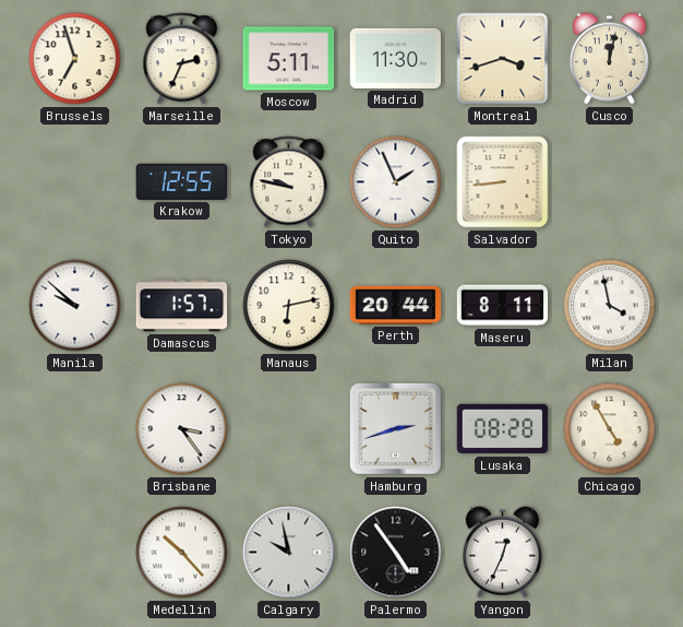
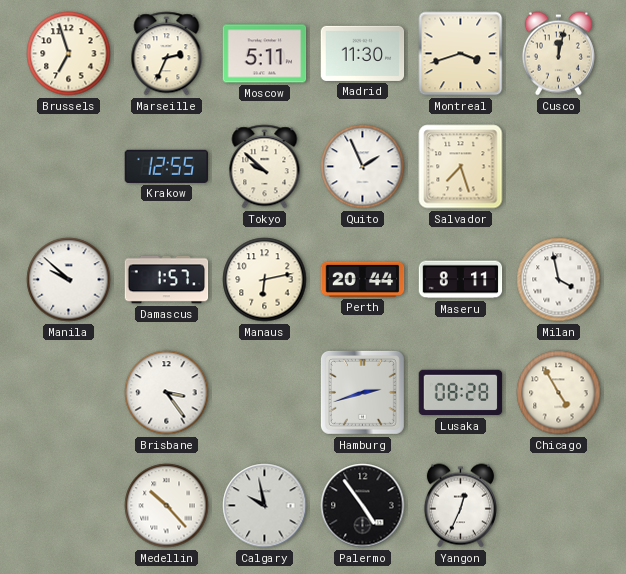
Tokyo: 9:47 -> 9:52
Salvador: 8:44 -> 7:27
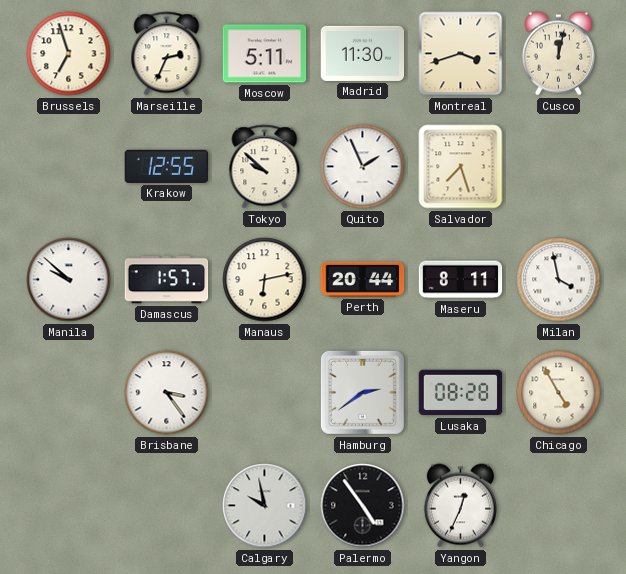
Hamburg: 2:42 -> 2:39
Medellin: 10:23 -> none
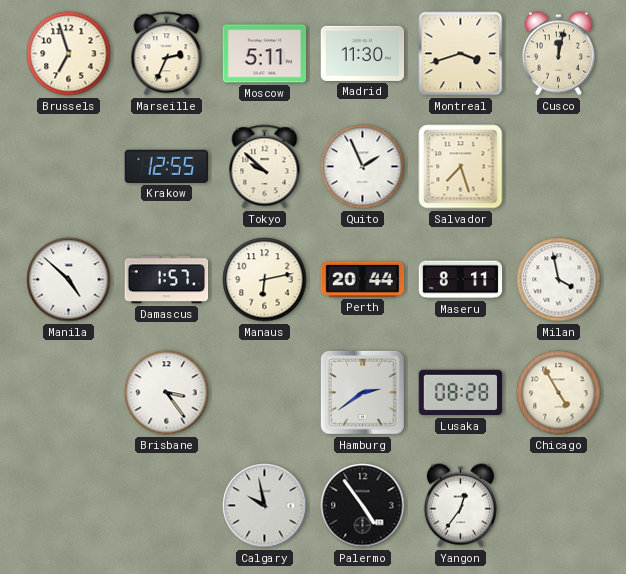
Manila: 9:52 -> 4:52
Yangon: 12:34 -> 12:36
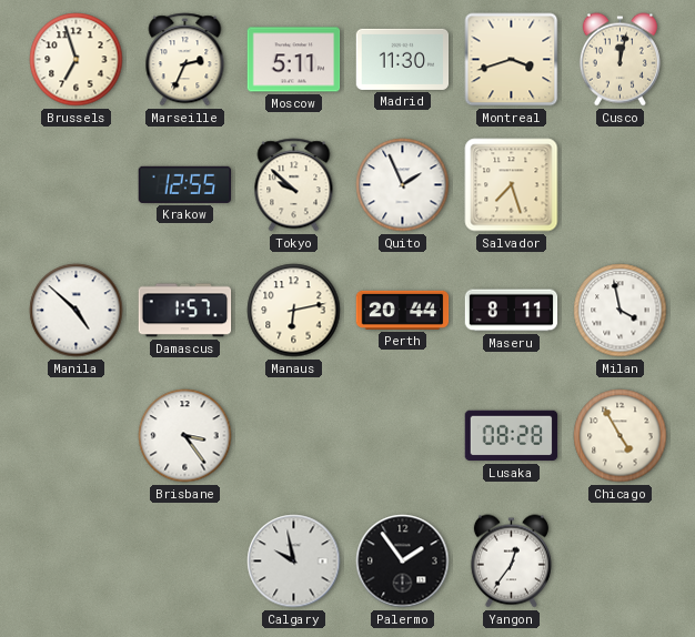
Hamburg: 2:39 -> none
Palermo: 4:54 -> 1:54
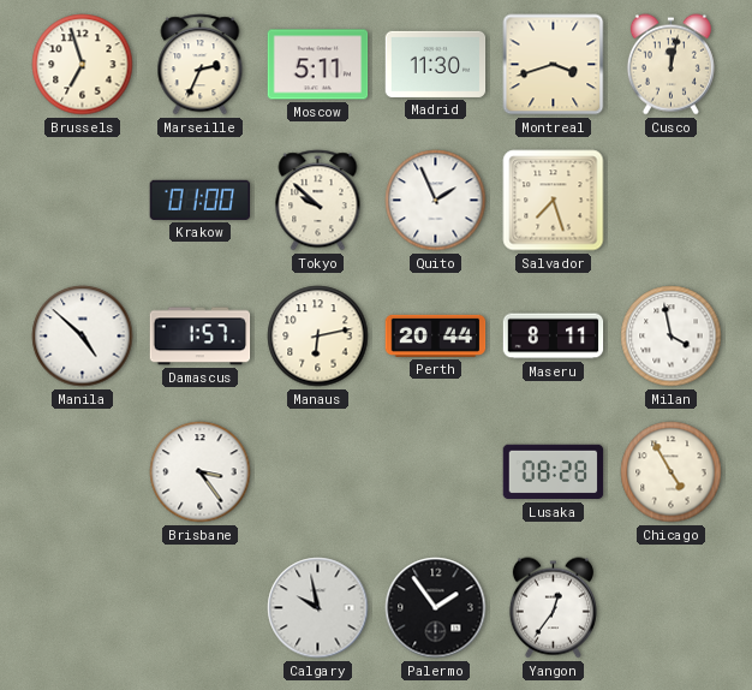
Krakow: 12:55 -> 01:00
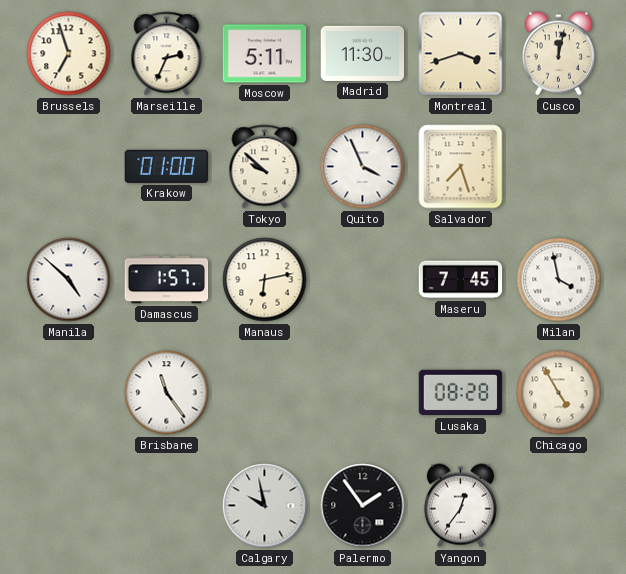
Quito: 1:56 -> 3:56
Perth: 20:44 -> none
Maseru: 8:11 -> 7:45
Brisbane: 3:24 -> 11:24
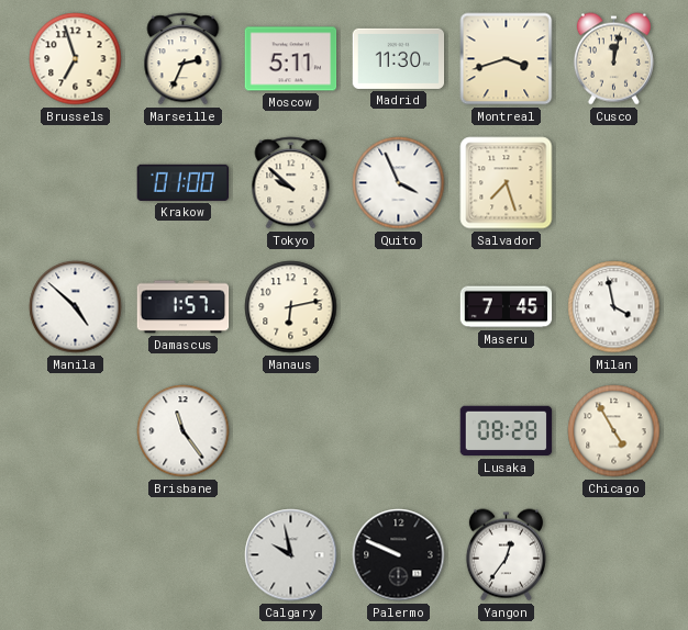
Palermo: 1:54 -> 9:49
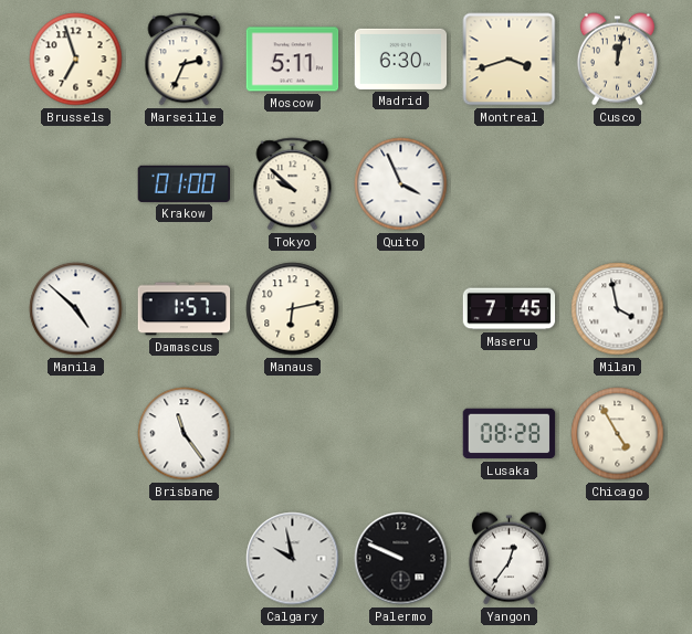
Madrid: 11:30 -> 6:30
Salvador: 7:27 -> none
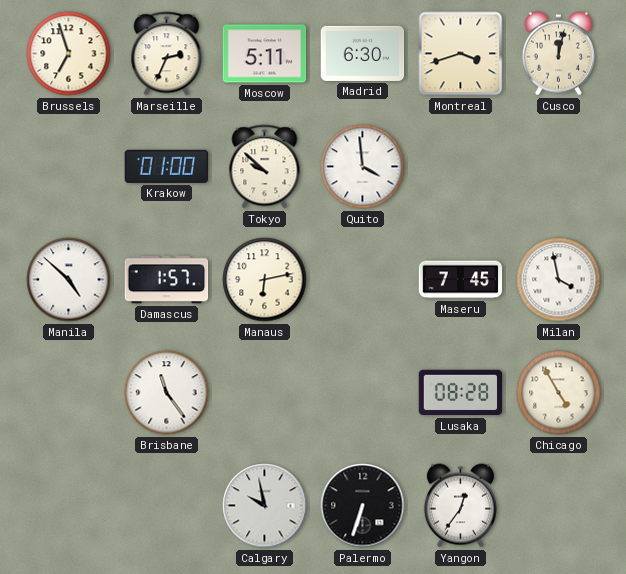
Quito: 3:56 -> 3:59
Palermo: 9:49 -> 6:33
